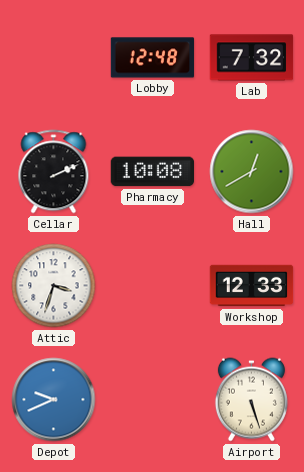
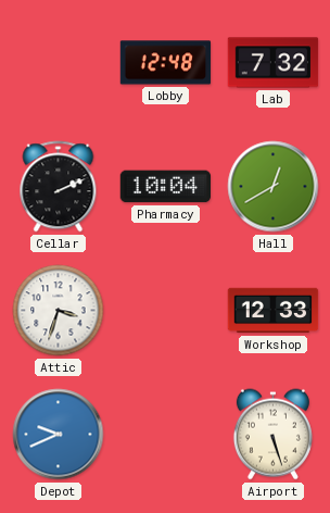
Pharmacy: 10:08 -> 10:04
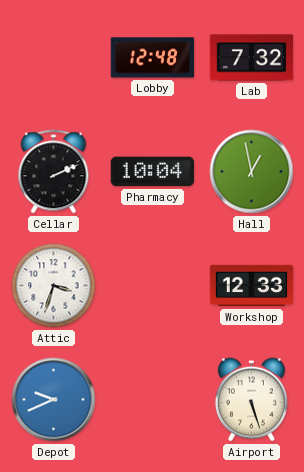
Hall: 12:40 -> 12:58
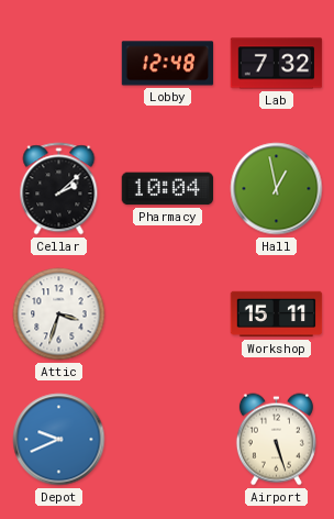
Cellar: 2:11 -> 2:08
Workshop: 12:33 -> 15:11
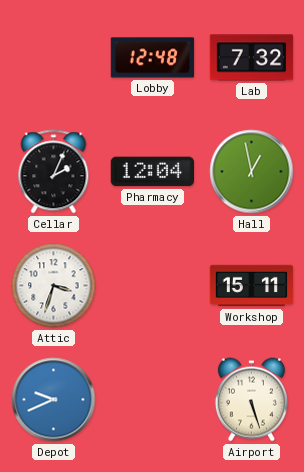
Cellar: 2:08 -> 2:04
Pharmacy: 10:04 -> 12:04
